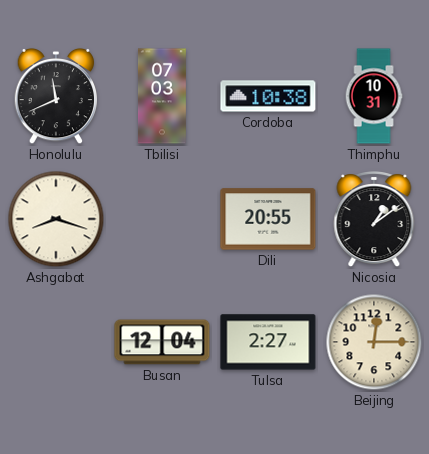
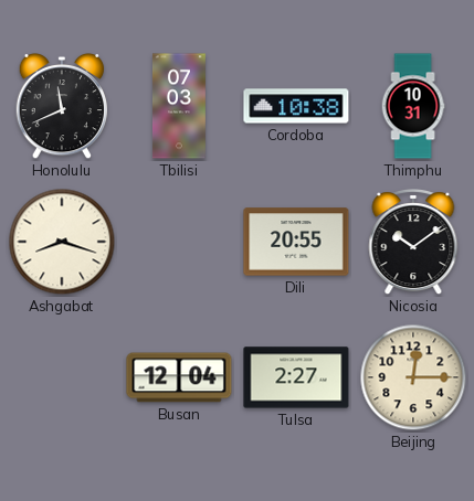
Nicosia: 1:09 -> 10:09
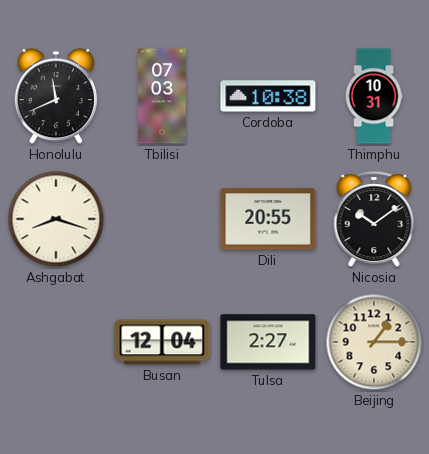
Beijing: 12:15 -> 1:15
